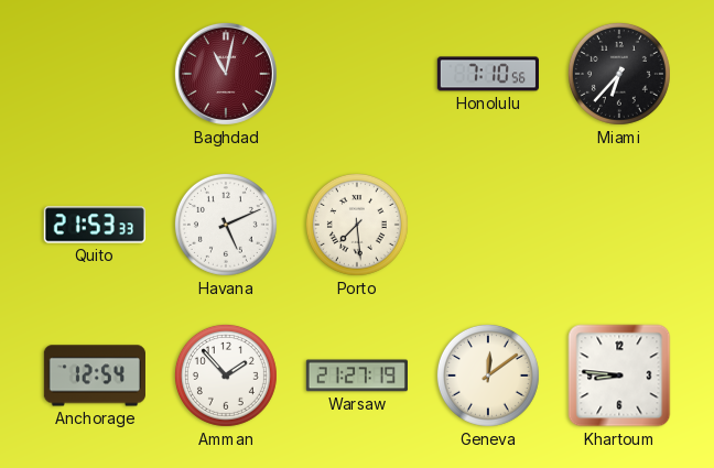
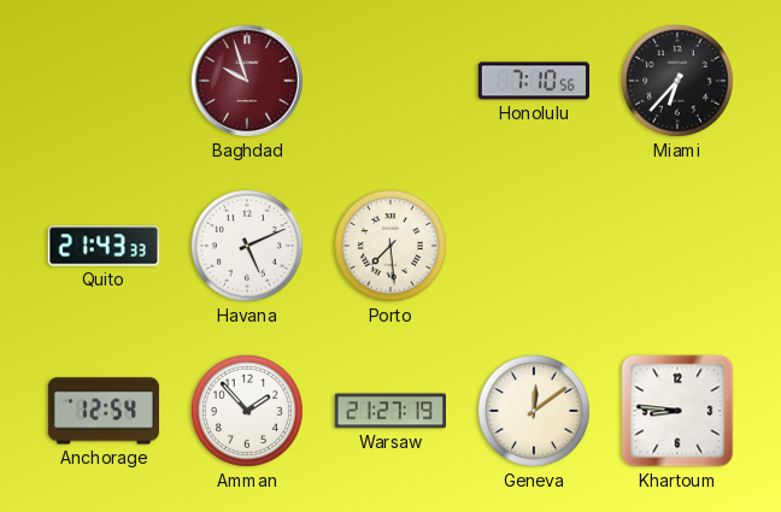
Baghdad: 11:02 -> 9:57
Quito: 21:53 -> 21:43
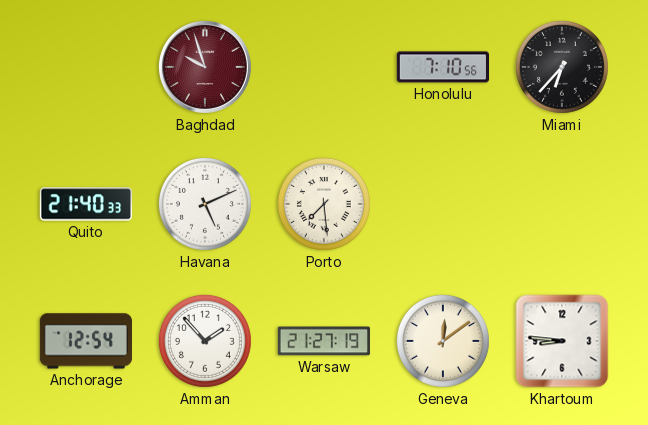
Quito: 21:43 -> 21:40
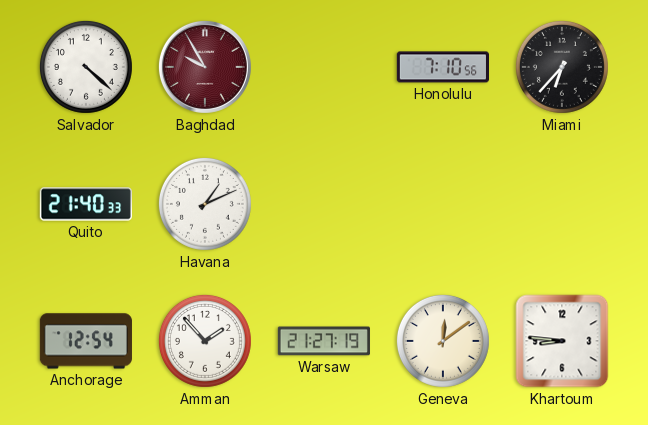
Salvador: none -> 4:22
Baghdad: 9:57 -> 9:55
Havana: 5:11 -> 1:11
Porto: 7:29 -> none
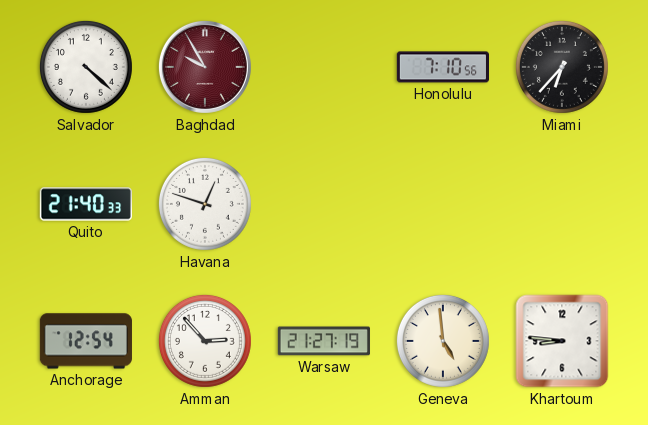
Havana: 1:11 -> 12:48
Amman: 1:53 -> 2:53
Geneva: 12:09 -> 4:59
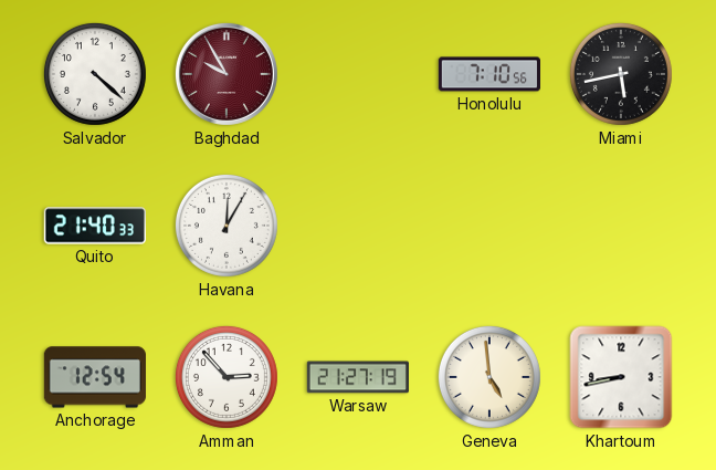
Miami: 6:37 -> 5:43
Havana: 12:48 -> 12:05
Khartoum: 8:46 -> 8:43
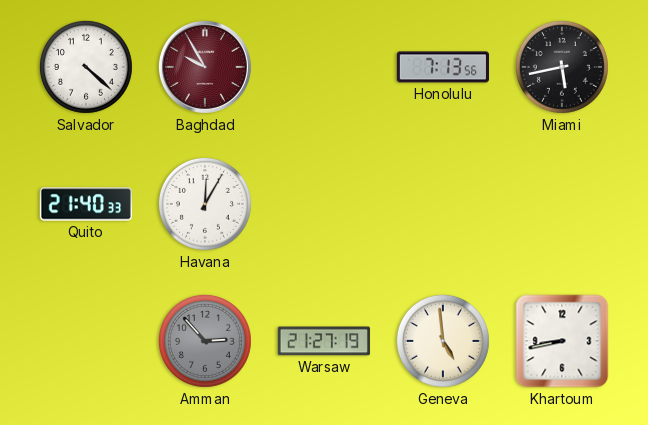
Honolulu: 7:10 -> 7:13
Anchorage: 12:54 -> none
Amman dial: white -> grey
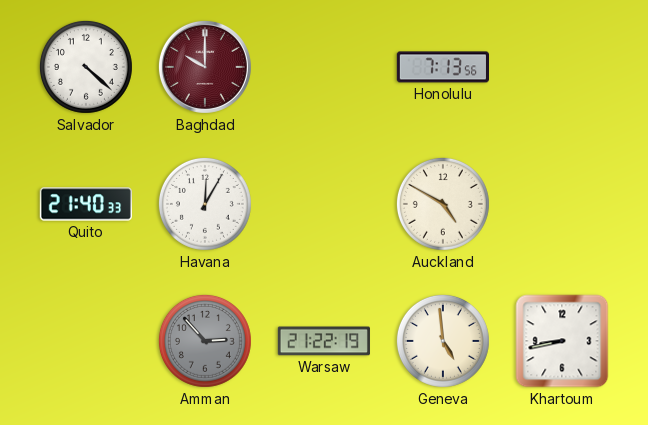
Baghdad: 9:55 -> 10:00
Miami: 5:43 -> none
Auckland: none -> 4:50
Warsaw: 21:27 -> 21:22
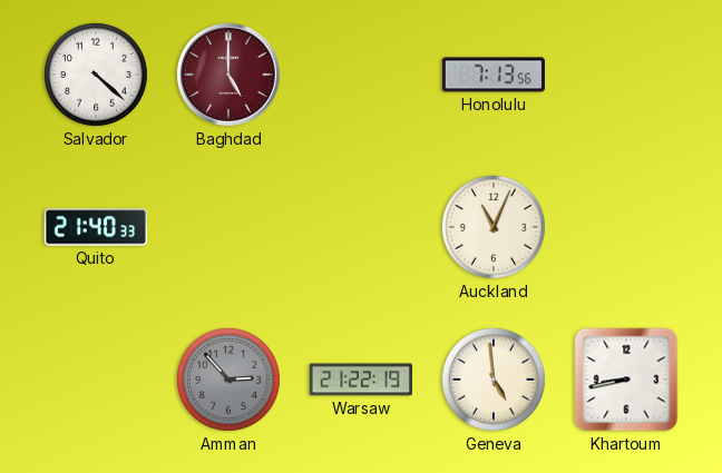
Baghdad: 10:00 -> 5:00
Havana: 12:05 -> none
Auckland: 4:50 -> 11:04
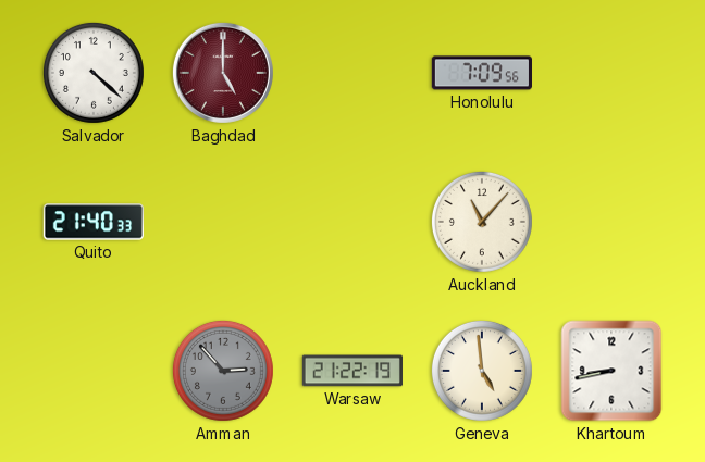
Honolulu: 7:13 -> 7:09
Auckland: 11:04 -> 11:07
